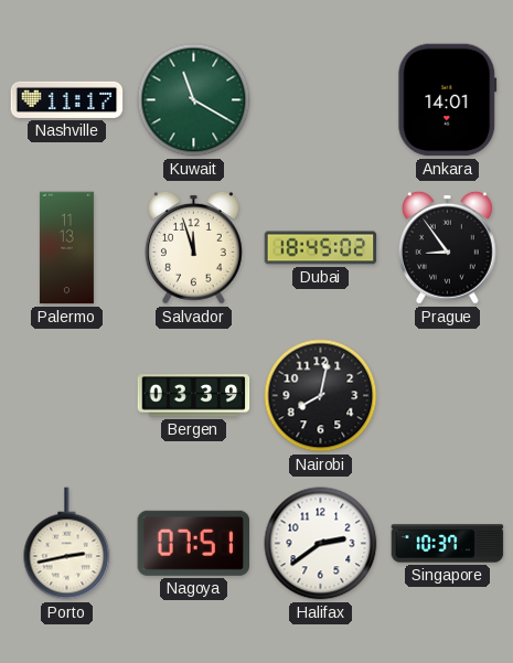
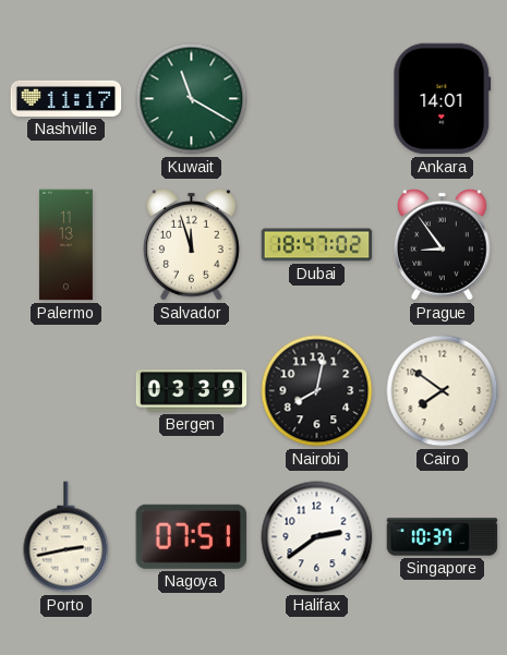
Dubai: 18:45 -> 18:47
Cairo: none -> 7:51
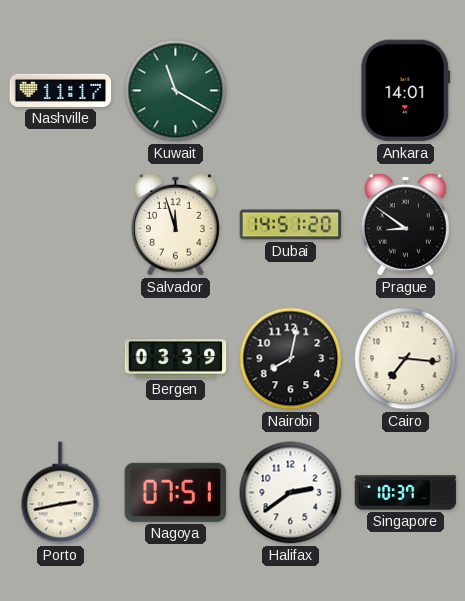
Palermo: 11:13 -> none
Dubai: 18:47 -> 14:51
Prague: 8:54 -> 8:51
Cairo: 7:51 -> 7:16
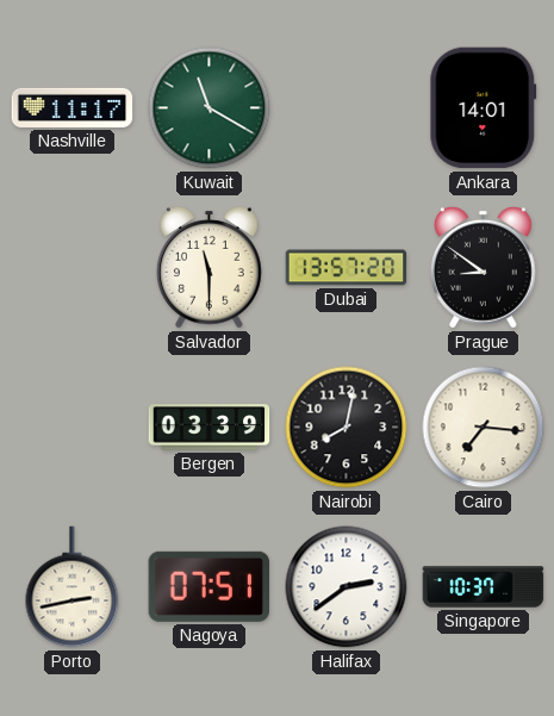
Salvador: 11:57 -> 11:30
Dubai: 14:51 -> 13:57
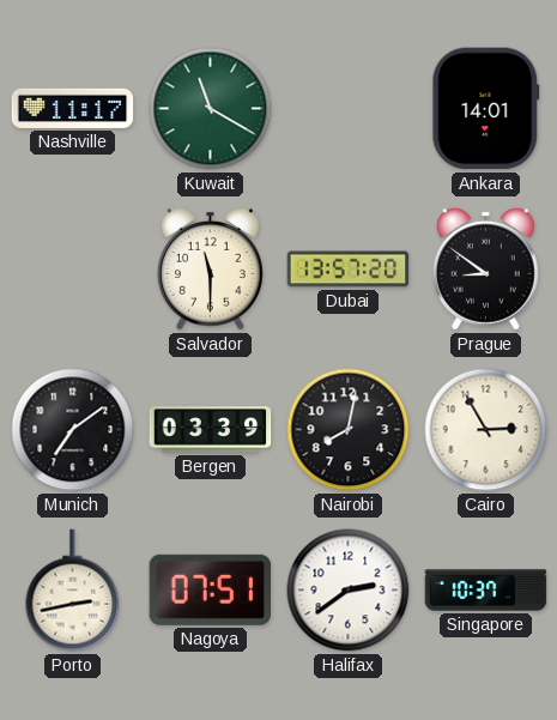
Munich: none -> 7:09
Cairo: 7:16 -> 2:55
